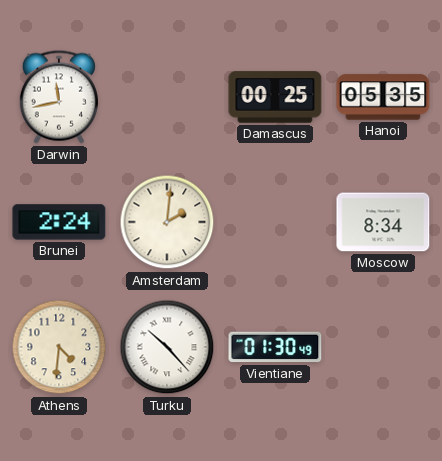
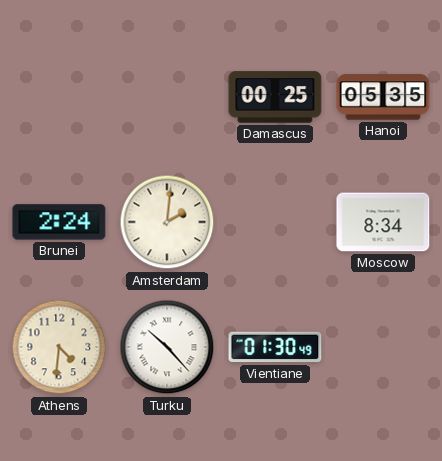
Darwin: 11:43 -> none
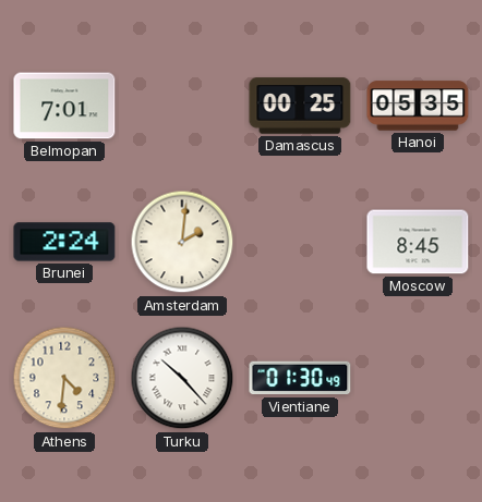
Belmopan: none -> 7:01
Moscow: 8:34 -> 8:45
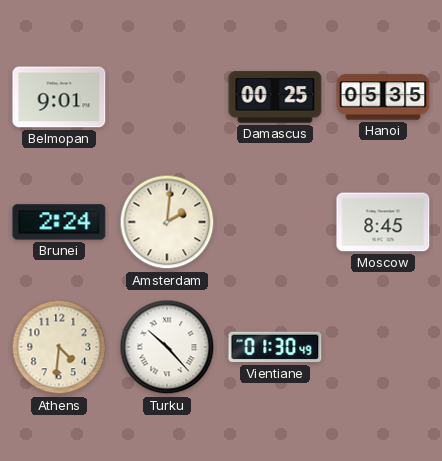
Belmopan: 7:01 -> 9:01
